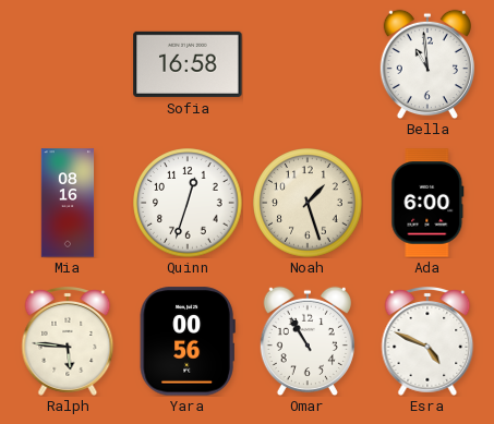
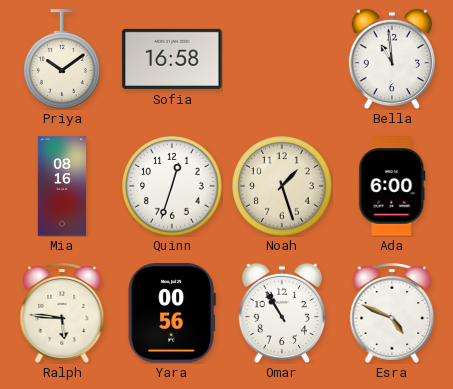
Priya: none -> 10:09
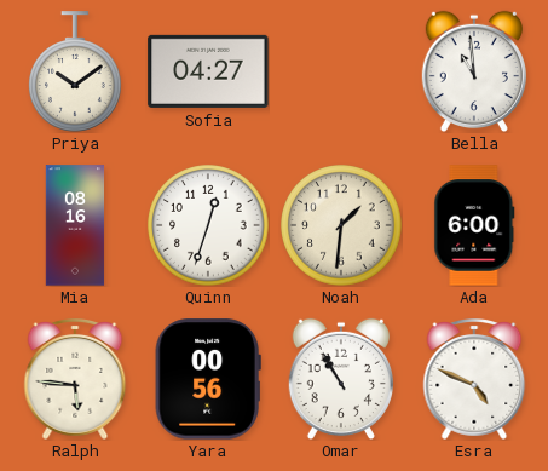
Sofia: 16:58 -> 04:27
Noah: 1:27 -> 1:31
